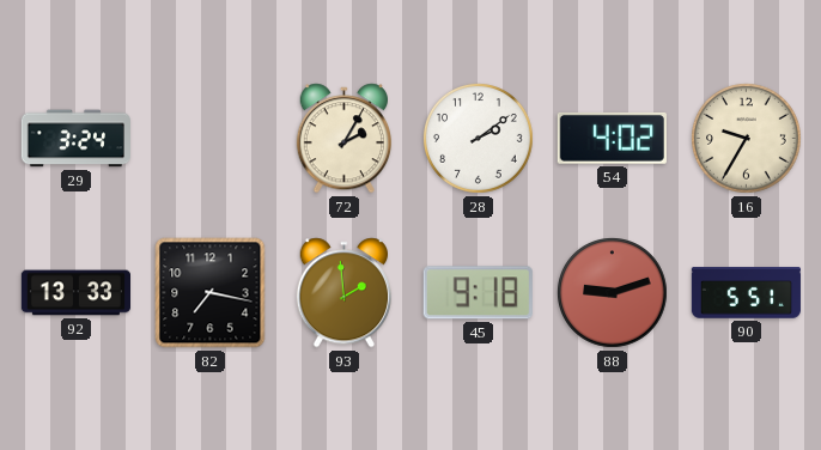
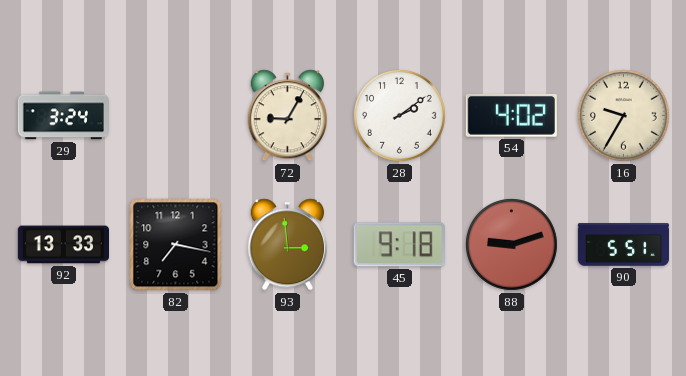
72: 2:05 -> 9:05
93: 1:59 -> 2:59
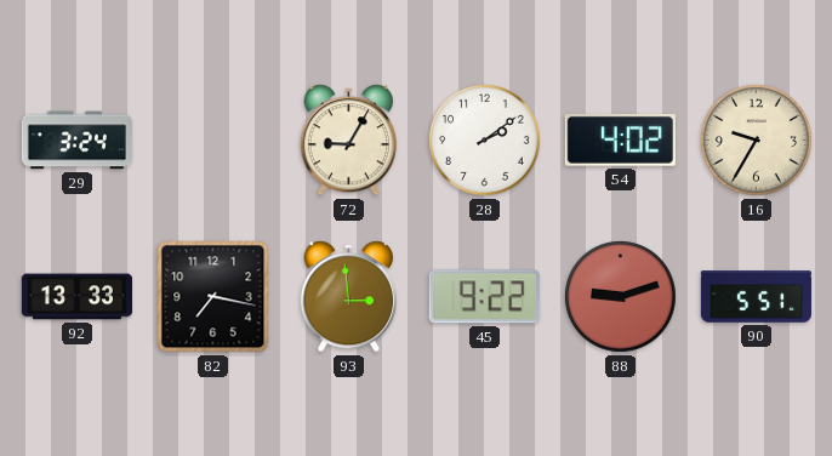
45: 9:18 -> 9:22
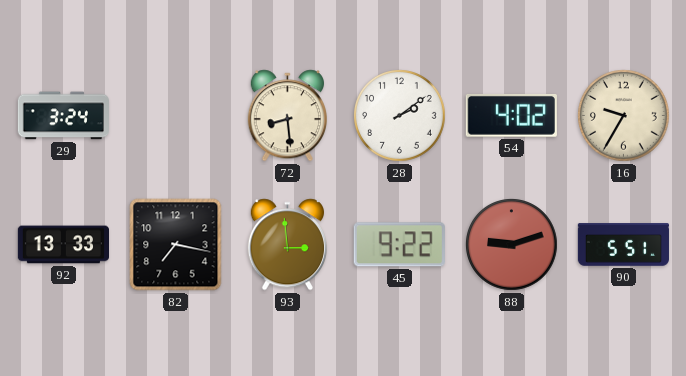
72: 9:05 -> 8:29
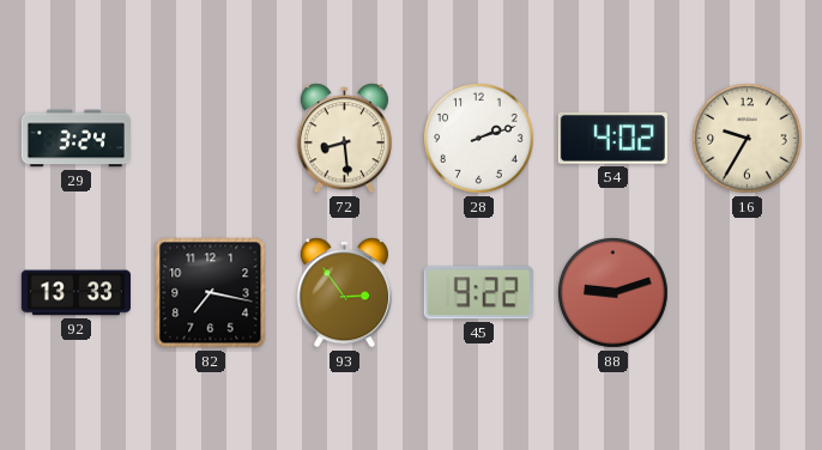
28: 2:09 -> 2:12
93: 2:59 -> 2:54
90: 5:51 -> none
